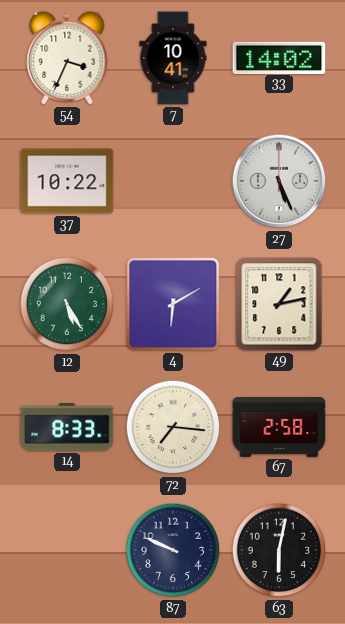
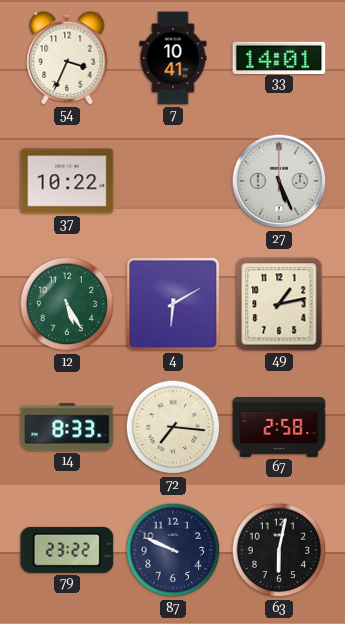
33: 14:02 -> 14:01
79: none -> 23:22
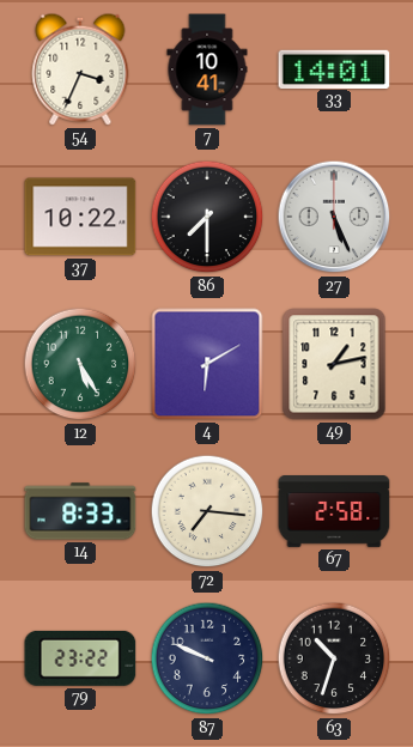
86: none -> 7:30
63: 6:02 -> 10:33
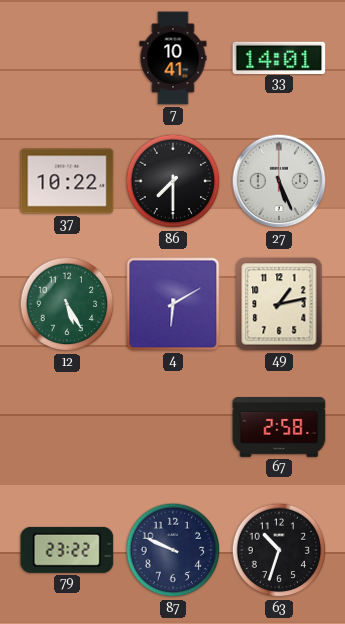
54: 3:34 -> none
14: 8:33 -> none
72: 7:16 -> none
